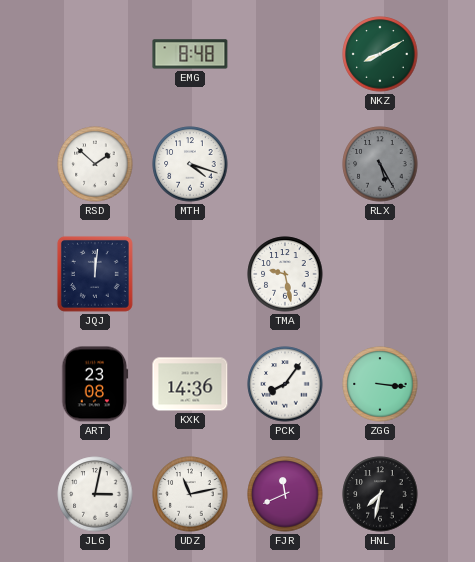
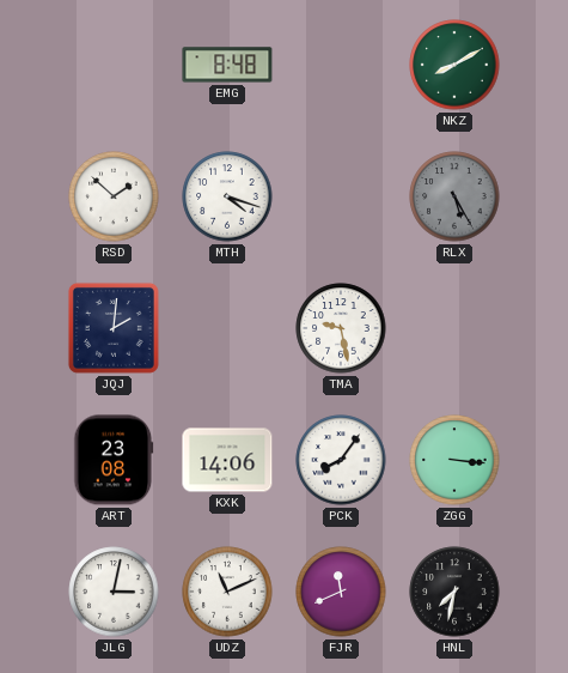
JQJ: 12:01 -> 2:01
KXK: 14:36 -> 14:06
UDZ: 11:13 -> 11:11
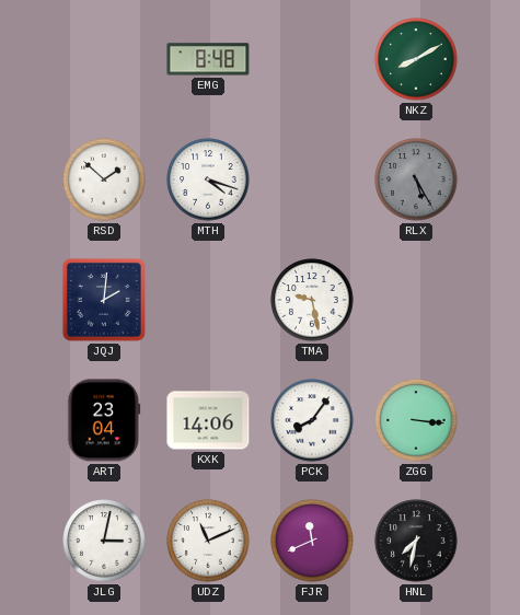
ART: 23:08 -> 23:04
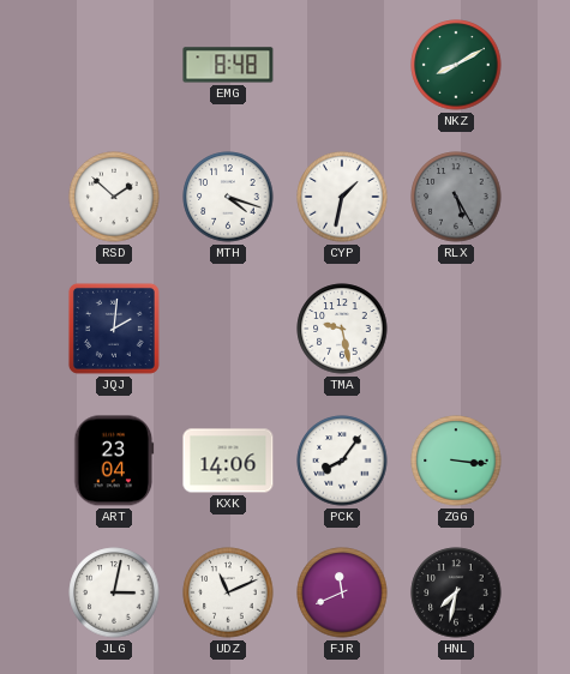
CYP: none -> 1:32
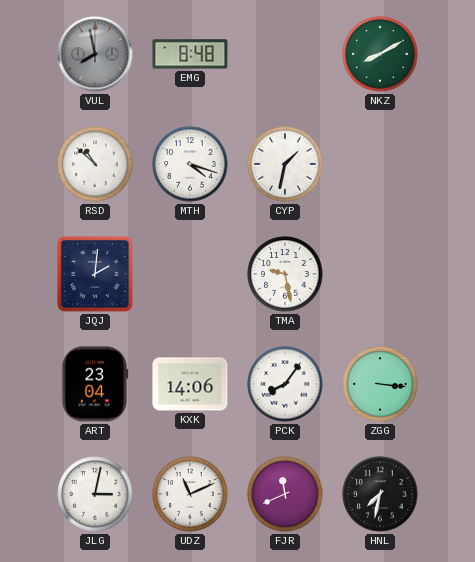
VUL: none -> 7:58
RSD: 1:52 -> 10:52
RLX: 5:25 -> none
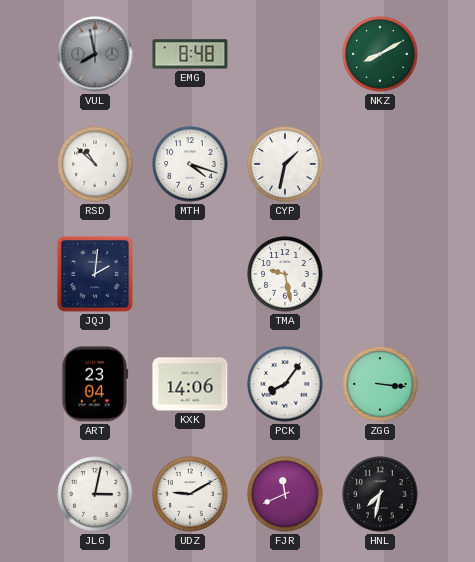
UDZ: 11:11 -> 9:10
